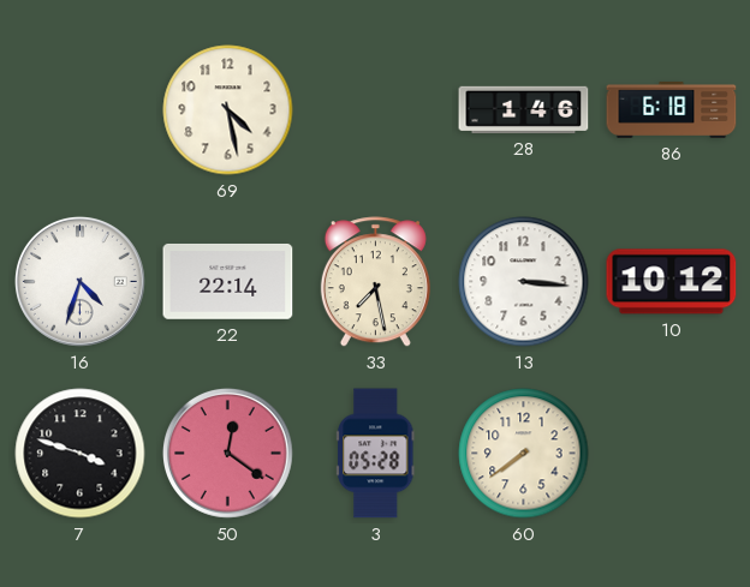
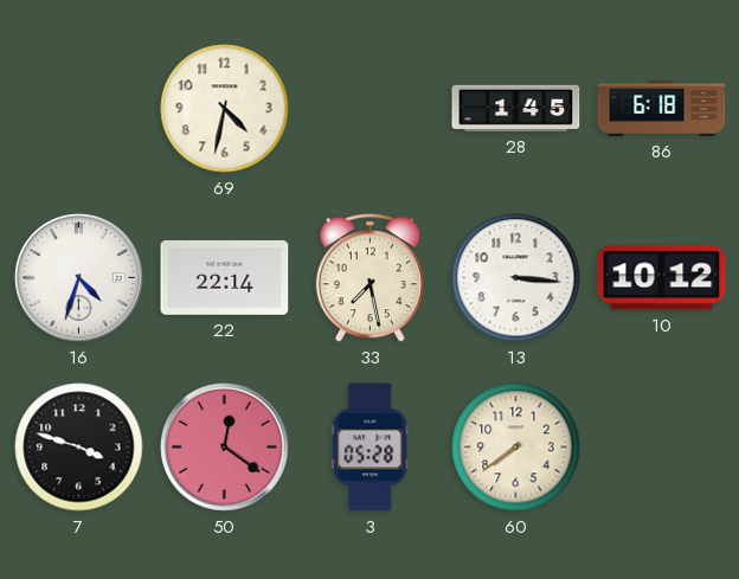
69: 4:28 -> 4:32
28: 1:46 -> 1:45
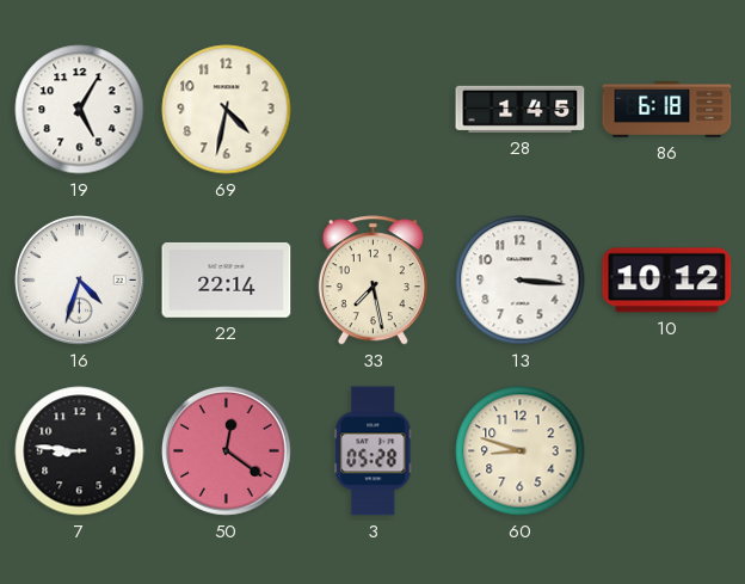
19: none -> 5:05
7: 3:48 -> 8:46
60: 7:39 -> 8:48
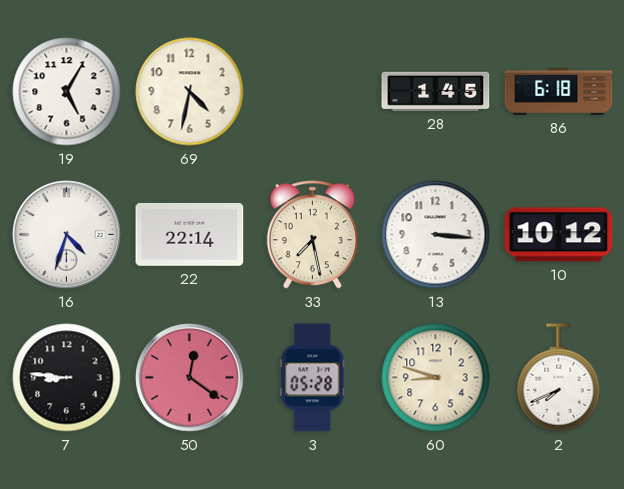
2: none -> 7:41
